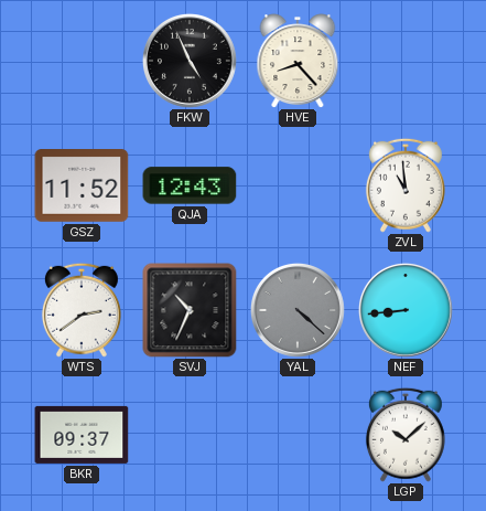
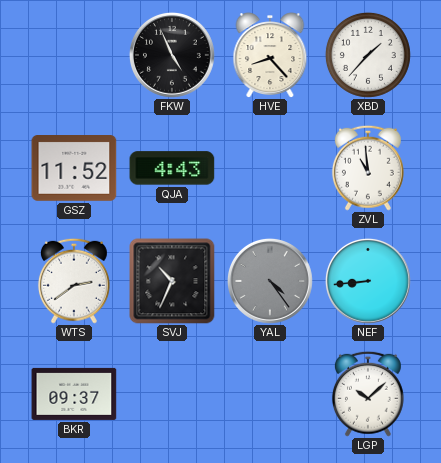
XBD: none -> 1:37
QJA: 12:43 -> 4:43
YAL: 4:22 -> 4:24
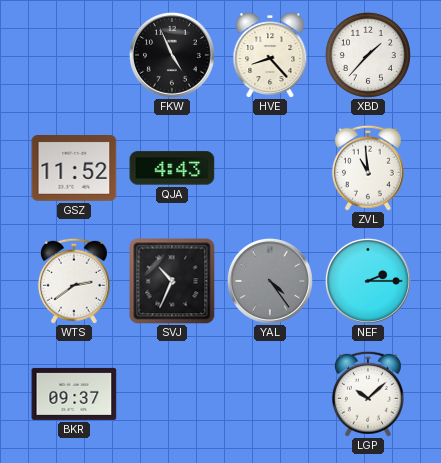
NEF: 8:44 -> 2:15
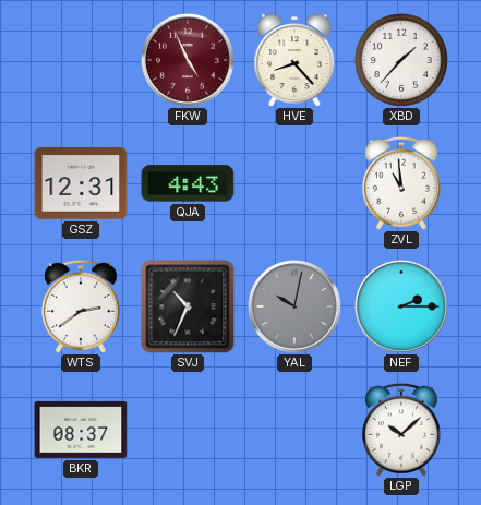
FKW dial: black -> burgundy
GSZ: 11:52 -> 12:31
YAL: 4:24 -> 10:02
BKR: 09:37 -> 08:37
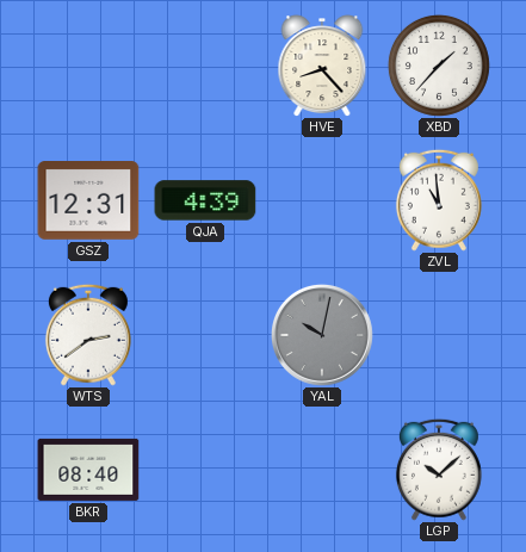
FKW: 4:56 -> none
QJA: 4:43 -> 4:39
SVJ: 10:34 -> none
NEF: 2:15 -> none
BKR: 08:37 -> 08:40
